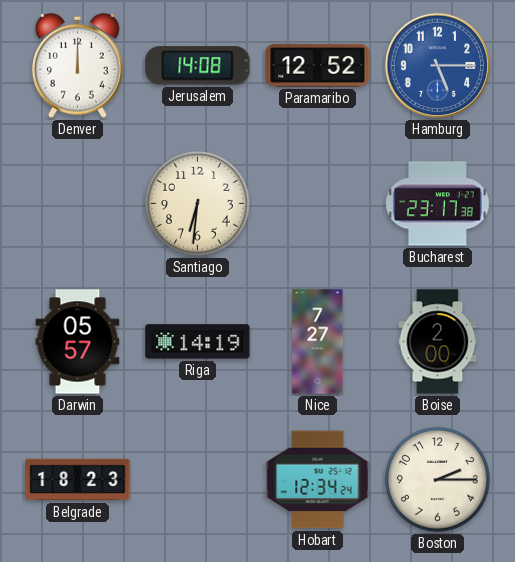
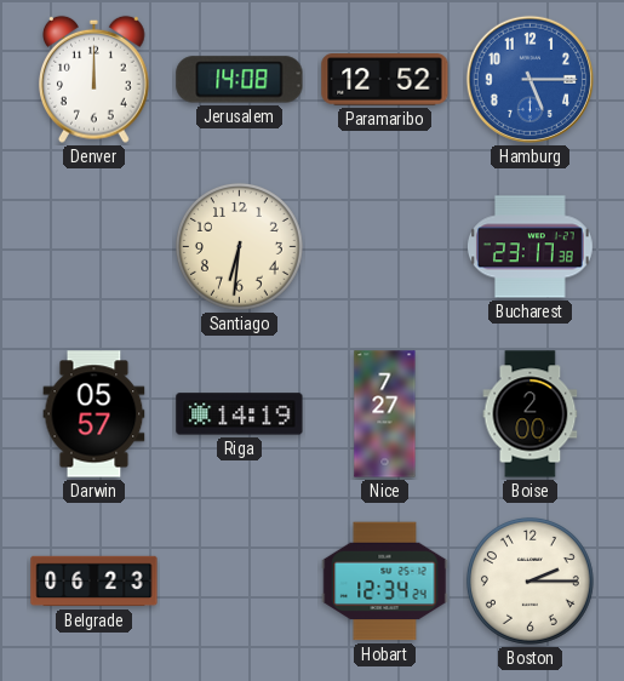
Belgrade: 18:23 -> 06:23
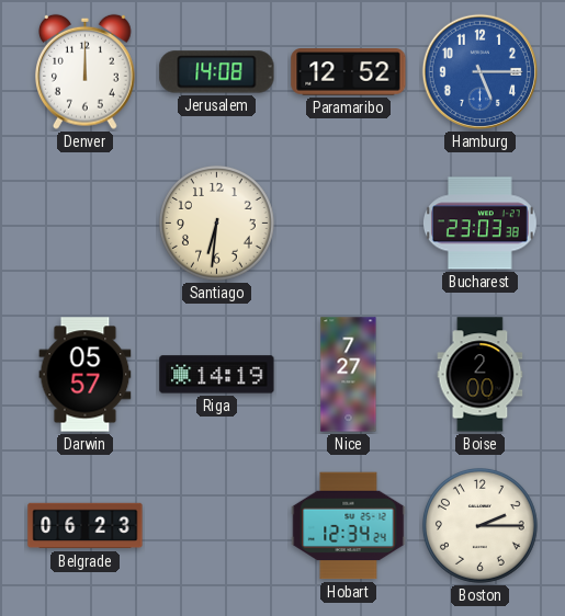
Bucharest: 23:17 -> 23:03
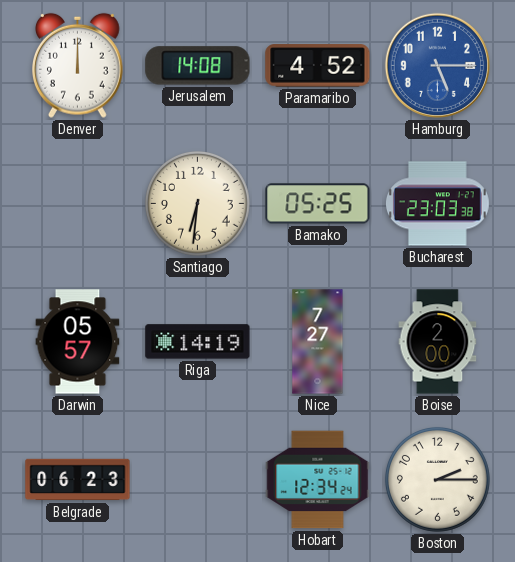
Paramaribo: 12:52 -> 4:52
Bamako: none -> 05:25
